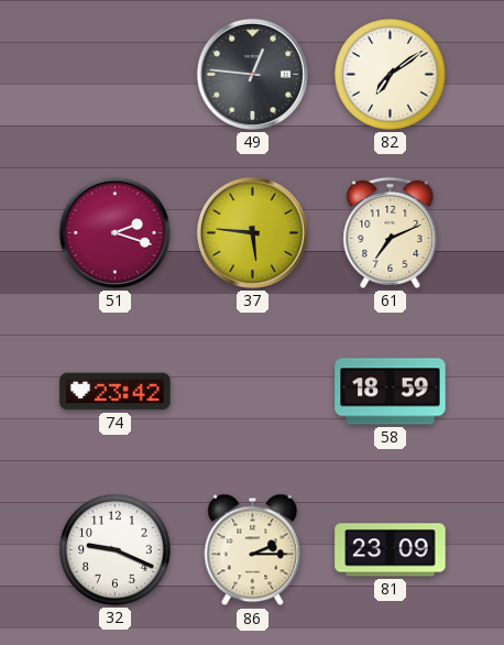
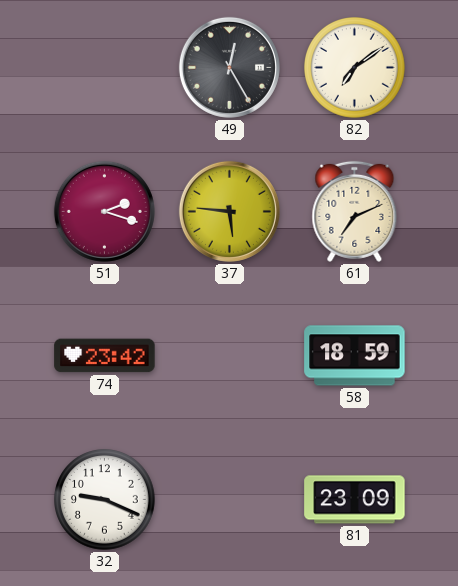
49: 12:46 -> 12:25
86: 2:15 -> none
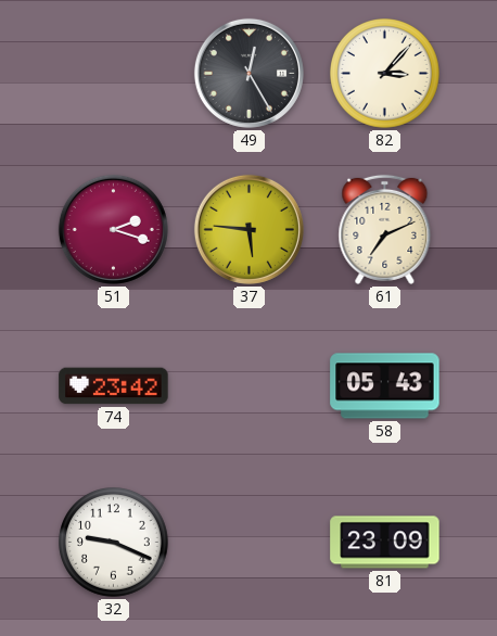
82: 7:09 -> 3:07
58: 18:59 -> 05:43
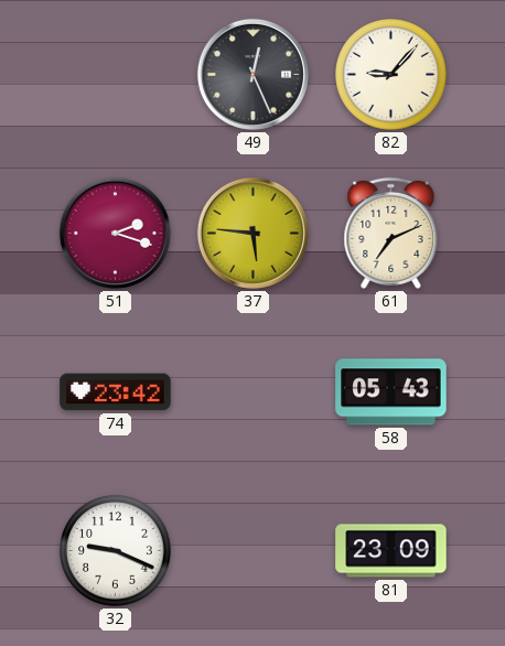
49: 12:25 -> 12:26
82: 3:07 -> 9:07
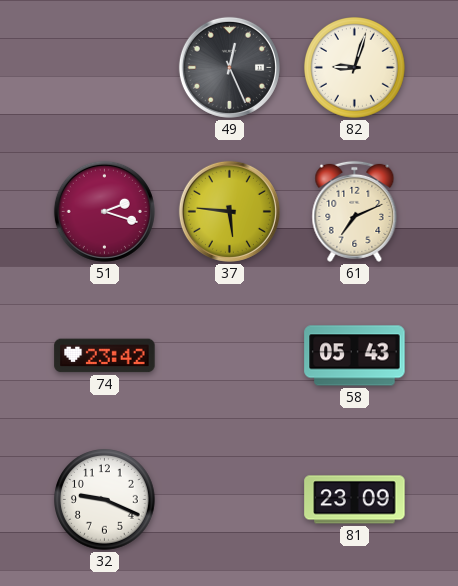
82: 9:07 -> 9:03
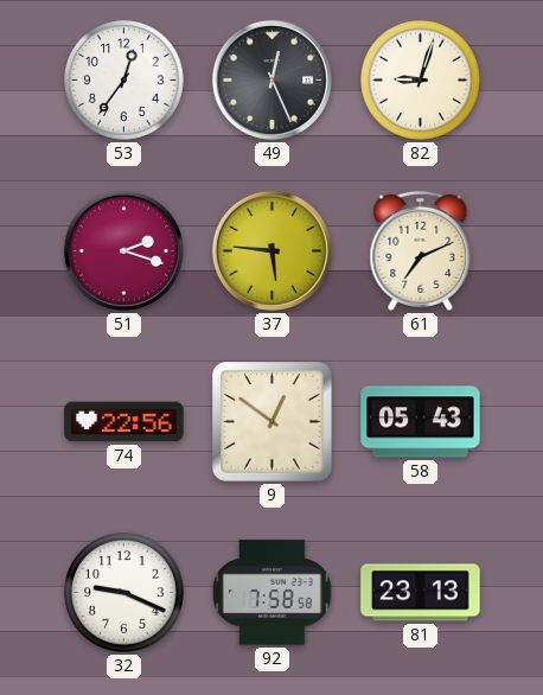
53: none -> 12:36
74: 23:42 -> 22:56
9: none -> 12:51
92: none -> 7:58
81: 23:09 -> 23:13
